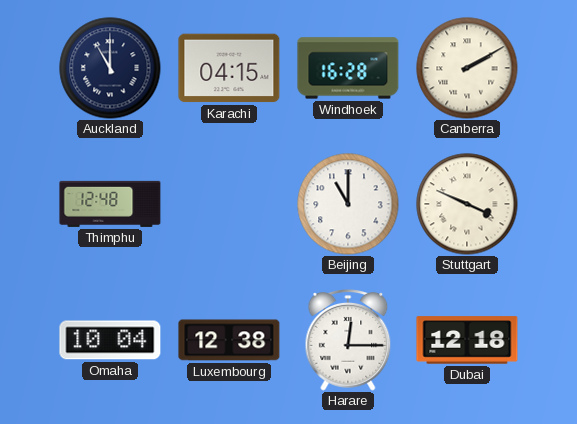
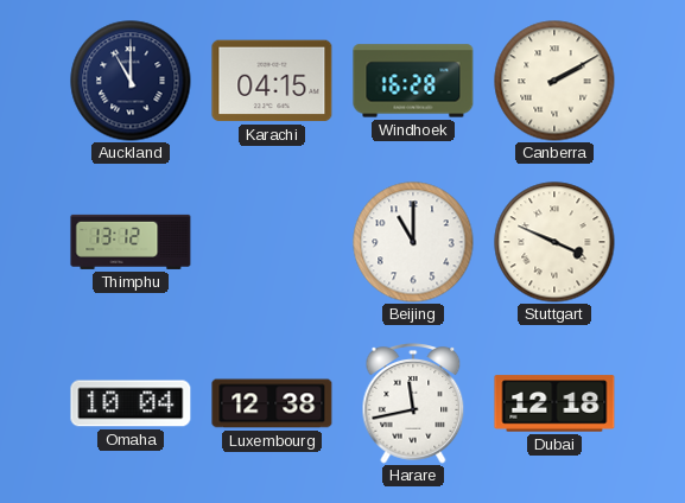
Thimphu: 12:48 -> 13:12
Harare: 12:15 -> 11:43
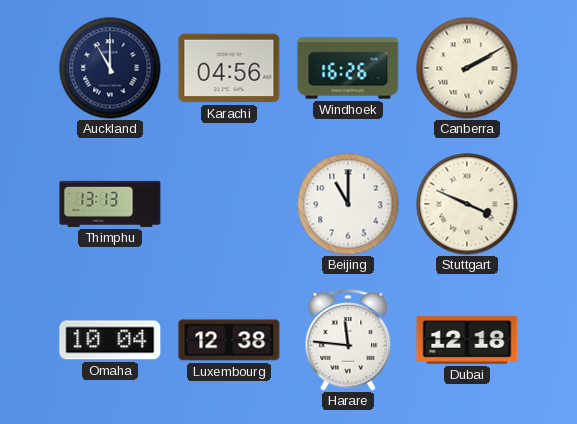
Karachi: 04:15 -> 04:56
Windhoek: 16:28 -> 16:26
Thimphu: 13:12 -> 13:13
Harare: 11:43 -> 11:46
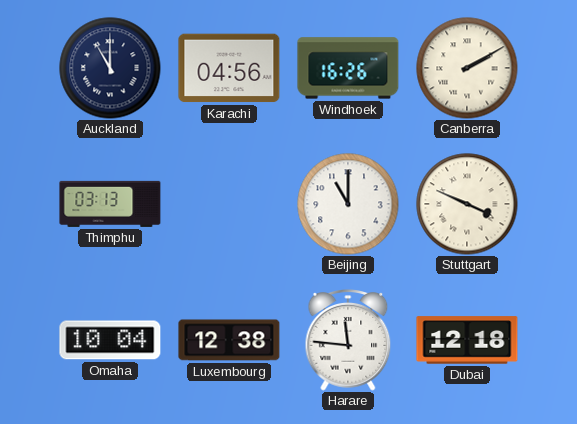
Thimphu: 13:13 -> 03:13
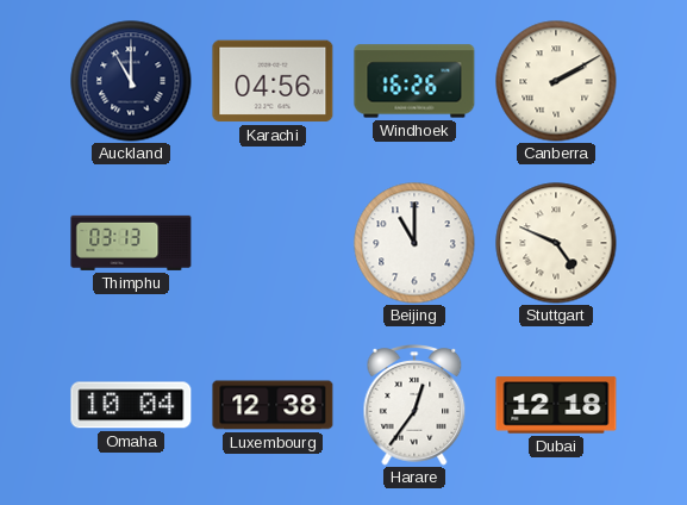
Stuttgart: 3:49 -> 4:49
Harare: 11:46 -> 12:36
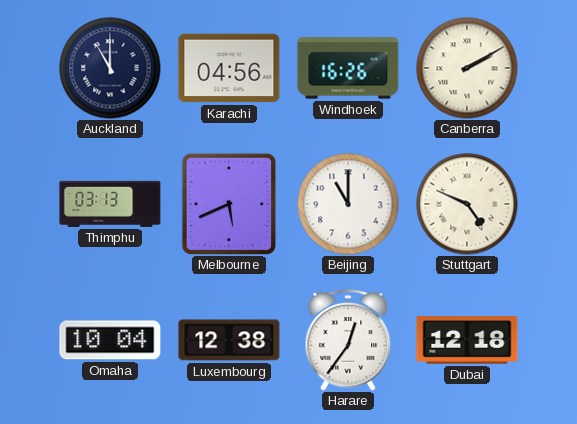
Melbourne: none -> 5:41
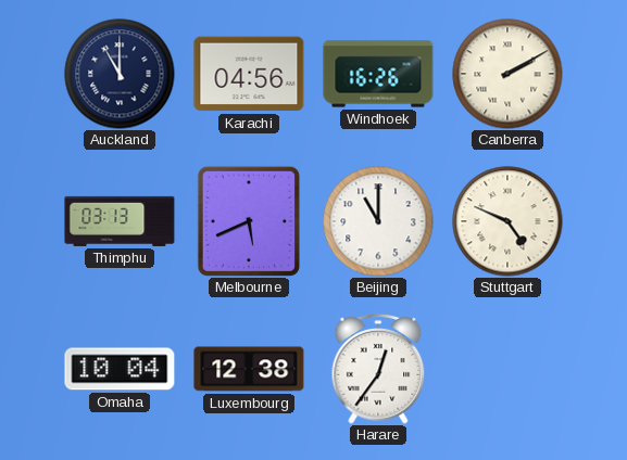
Dubai: 12:18 -> none
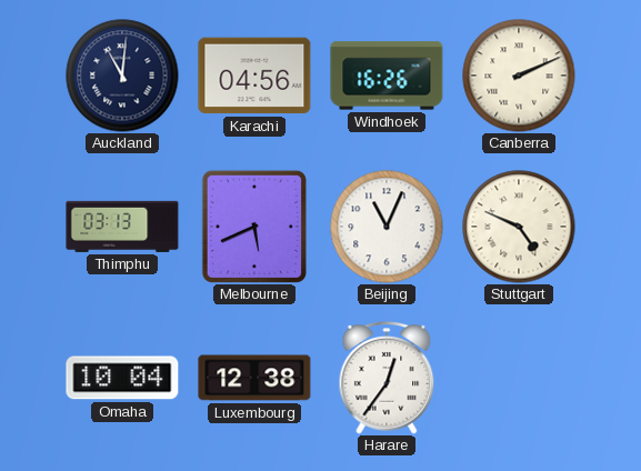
Auckland: 11:00 -> 11:01
Canberra: 2:10 -> 2:11
Beijing: 11:00 -> 11:04
